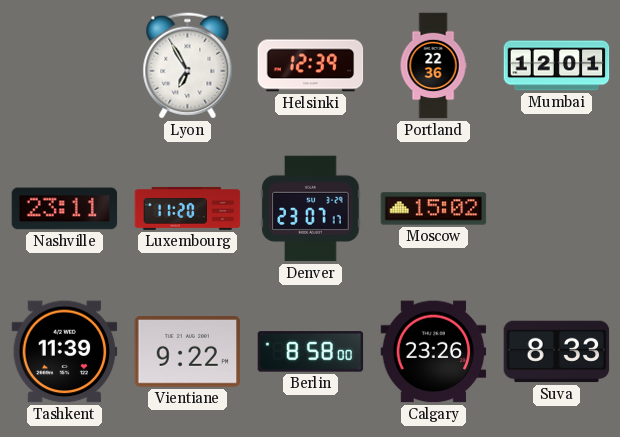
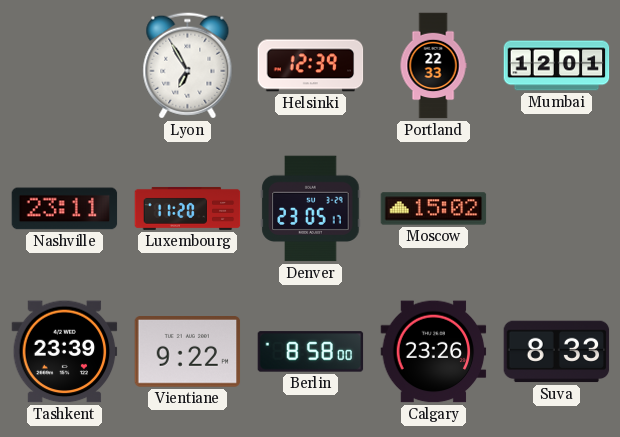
Portland: 22:36 -> 22:33
Denver: 23:07 -> 23:05
Tashkent: 11:39 -> 23:39
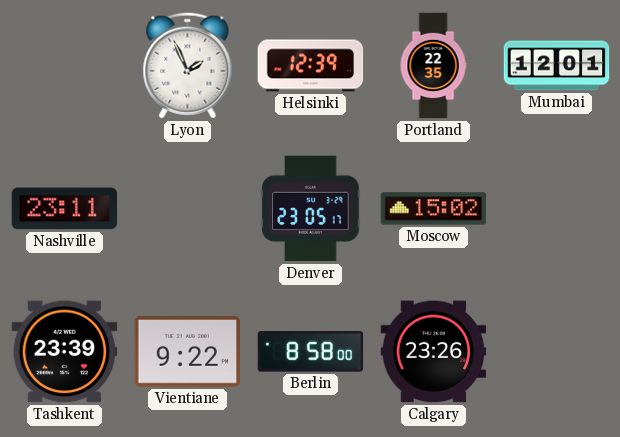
Lyon: 6:55 -> 1:56
Portland: 22:33 -> 22:35
Luxembourg: 11:20 -> none
Suva: 8:33 -> none
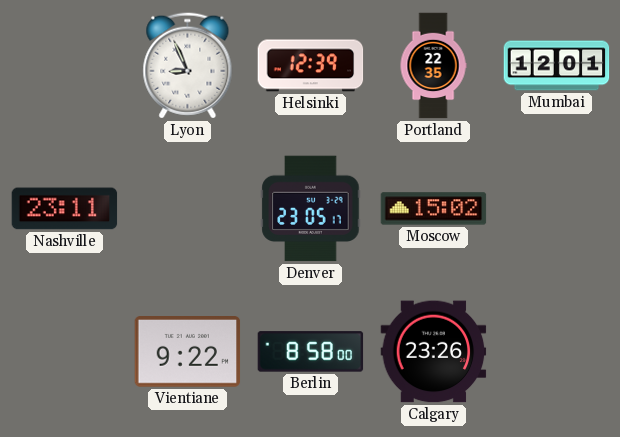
Lyon: 1:56 -> 8:56
Tashkent: 23:39 -> none
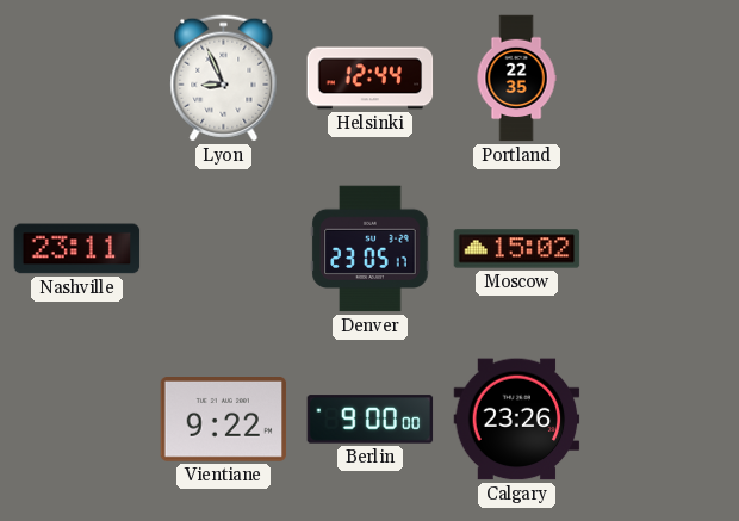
Helsinki: 12:39 -> 12:44
Mumbai: 12:01 -> none
Berlin: 8:58 -> 9:00
